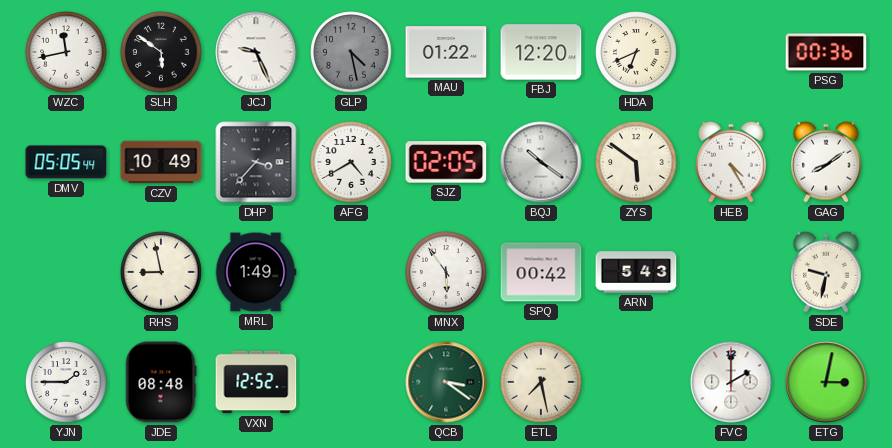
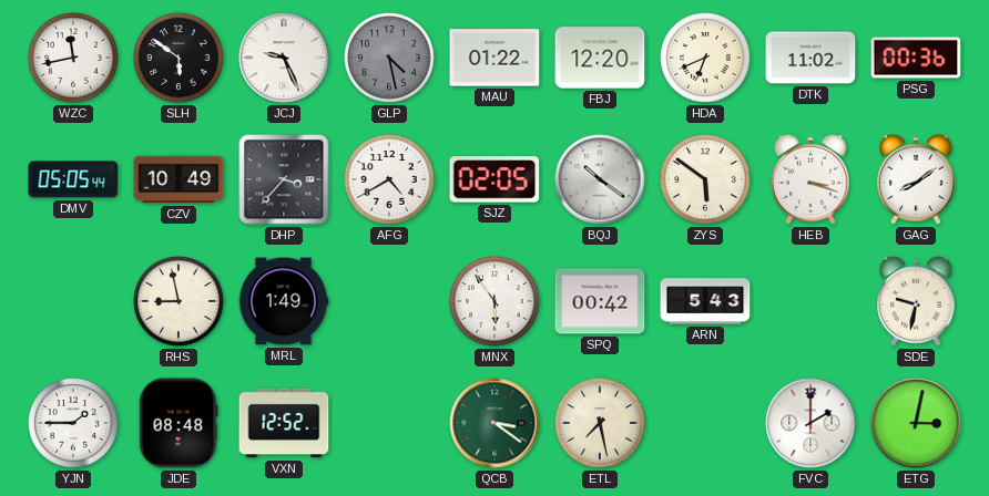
DTK: none -> 11:02
HEB: 4:25 -> 3:18
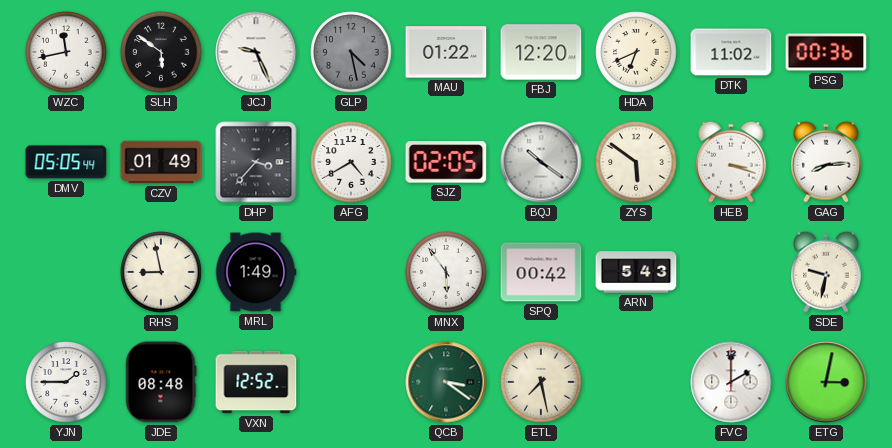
CZV: 10:49 -> 01:49
GAG: 8:09 -> 8:14
